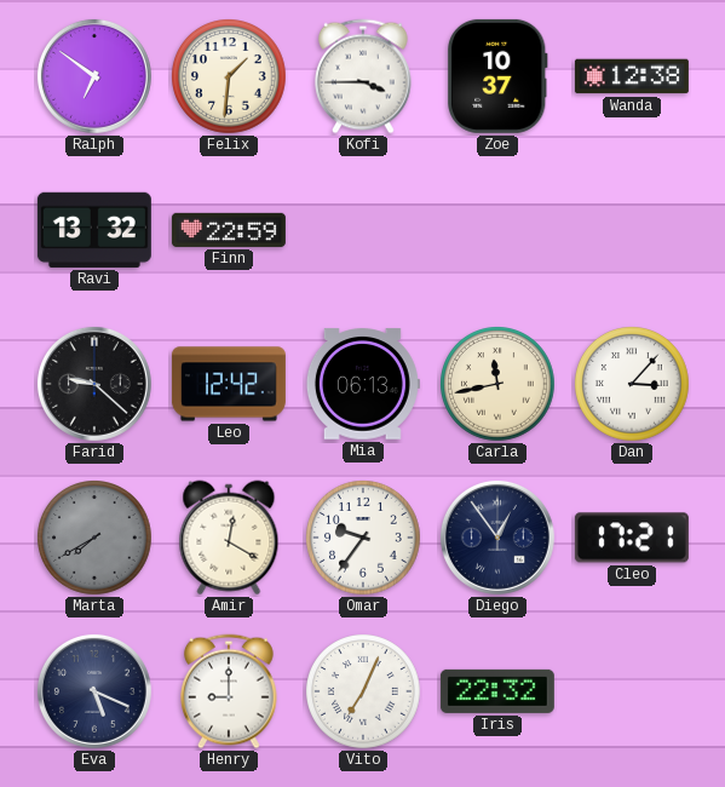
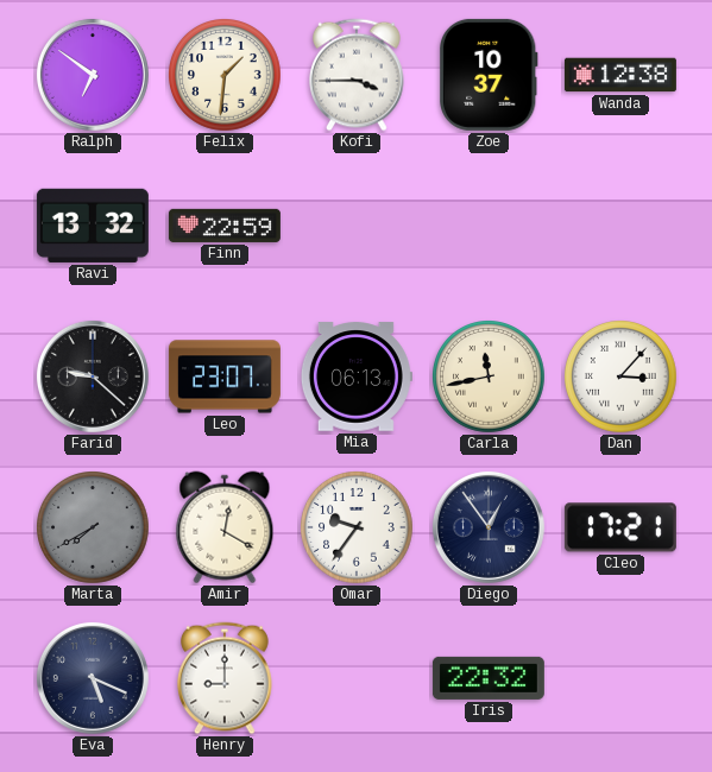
Leo: 12:42 -> 23:07
Vito: 7:04 -> none
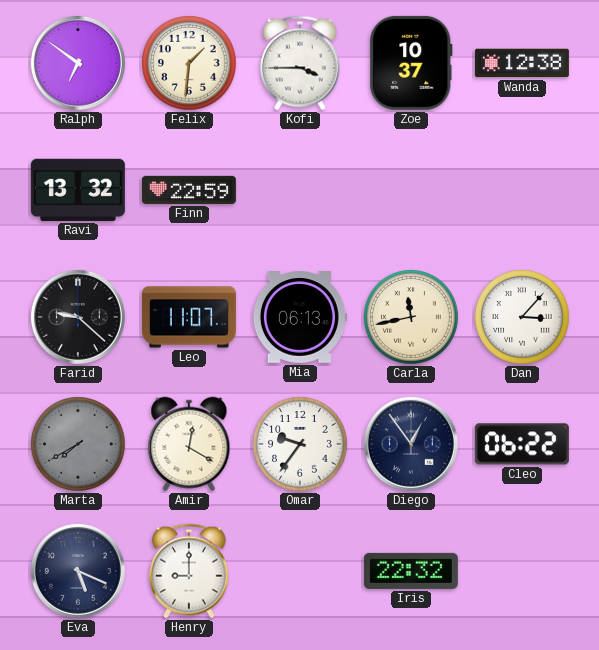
Leo: 23:07 -> 11:07
Cleo: 17:21 -> 06:22
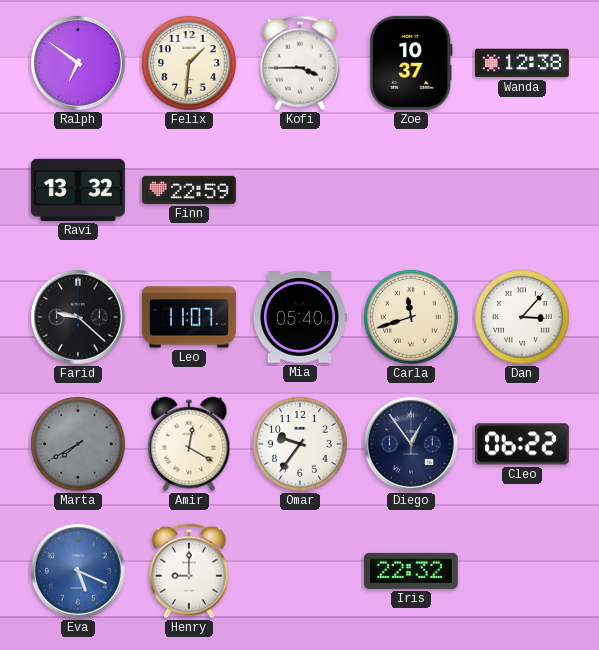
Mia: 06:13 -> 05:40
Carla: 11:43 -> 11:42
Eva dial: navy -> blue
